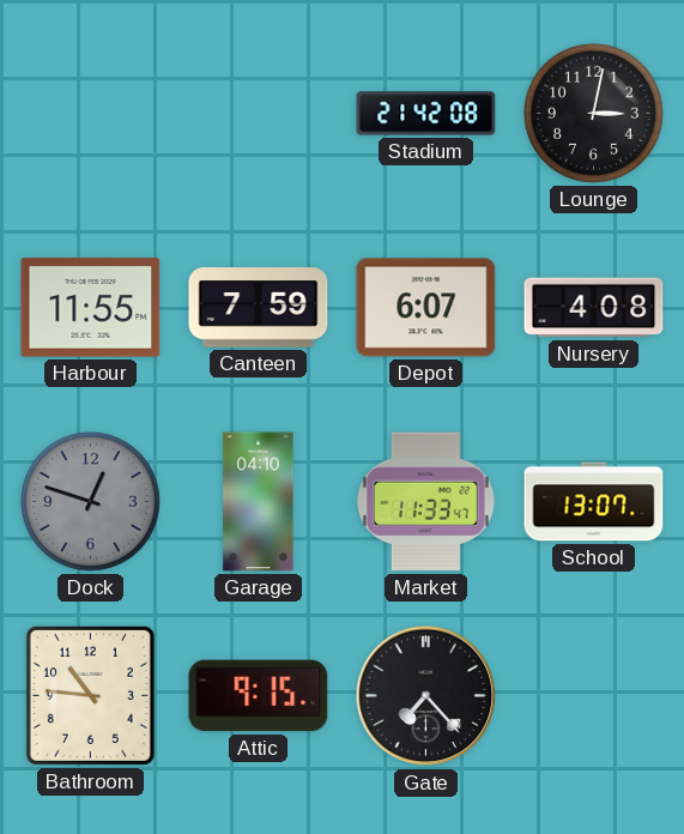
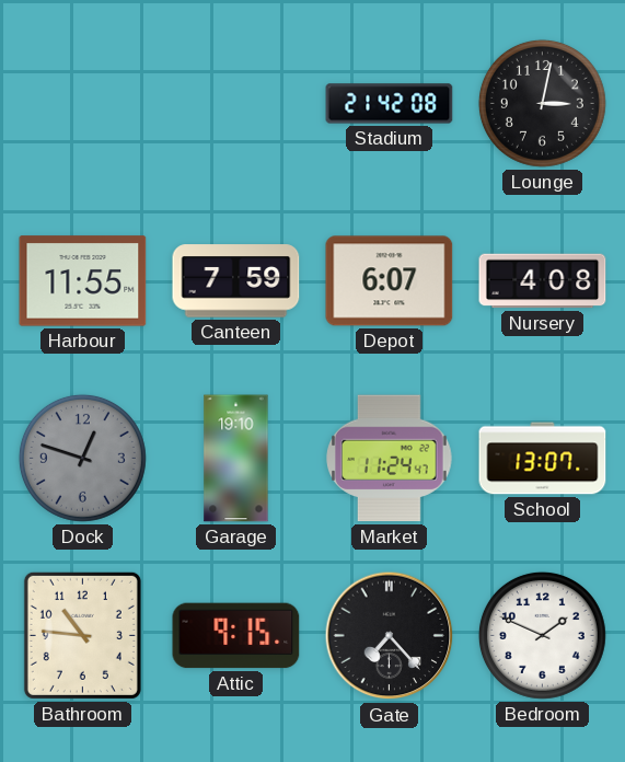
Garage: 04:10 -> 19:10
Market: 11:33 -> 11:24
Bedroom: none -> 1:49
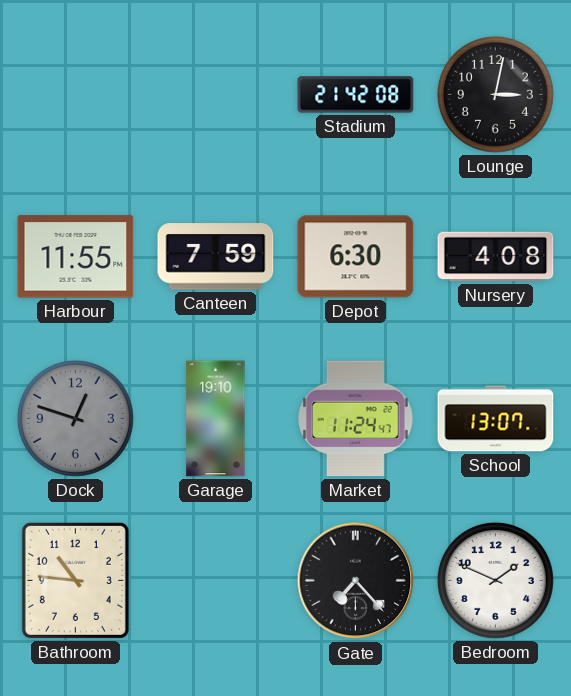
Depot: 6:07 -> 6:30
Attic: 9:15 -> none
